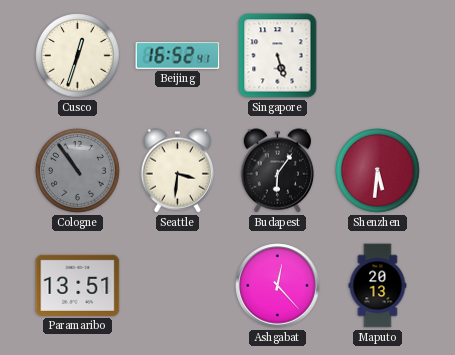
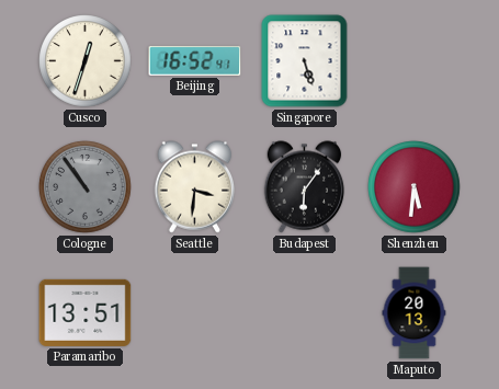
Ashgabat: 12:23 -> none
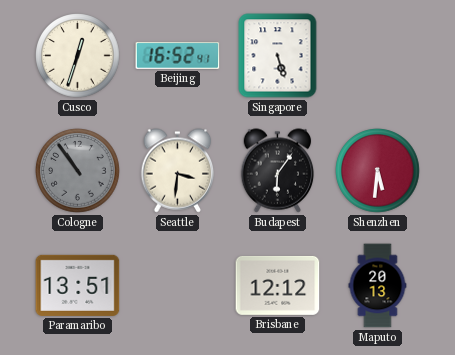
Brisbane: none -> 12:12
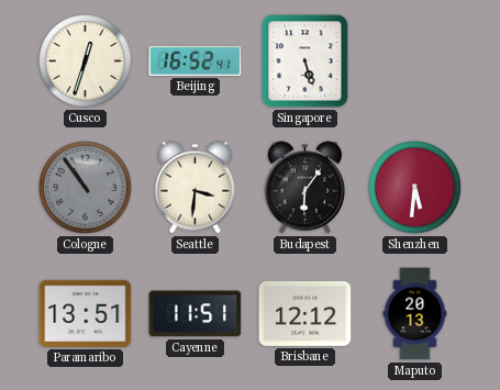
Cayenne: none -> 11:51
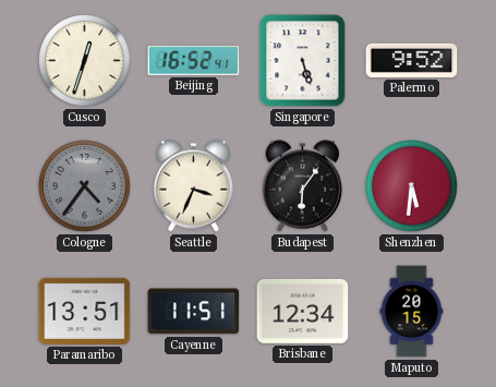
Palermo: none -> 9:52
Cologne: 10:54 -> 4:36
Seattle: 3:31 -> 3:34
Brisbane: 12:12 -> 12:34
Maputo: 20:13 -> 20:15
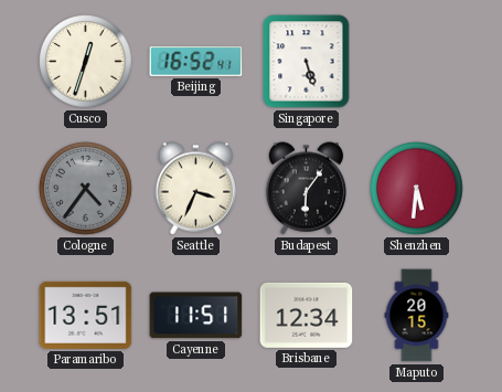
Palermo: 9:52 -> none
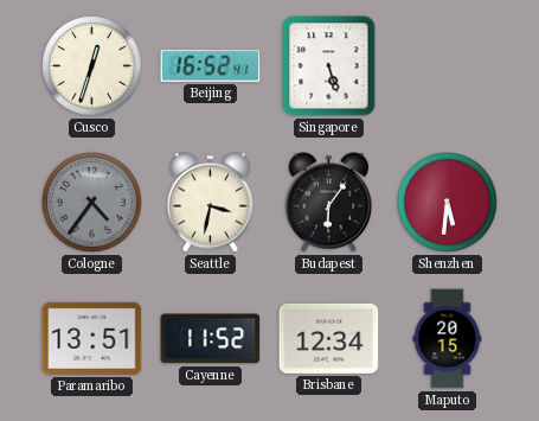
Seattle: 3:34 -> 3:32
Cayenne: 11:51 -> 11:52
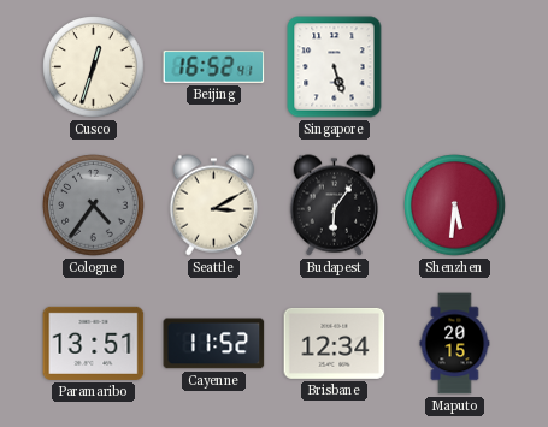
Seattle: 3:32 -> 3:10
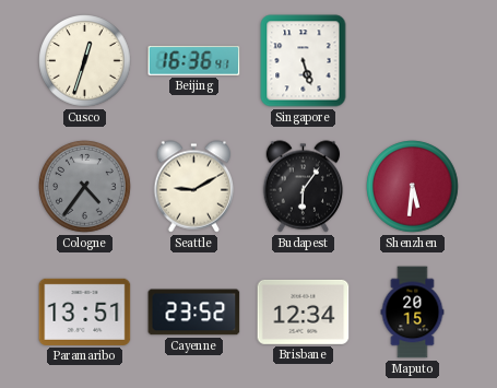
Beijing: 16:52 -> 16:36
Seattle: 3:10 -> 9:10
Cayenne: 11:52 -> 23:52
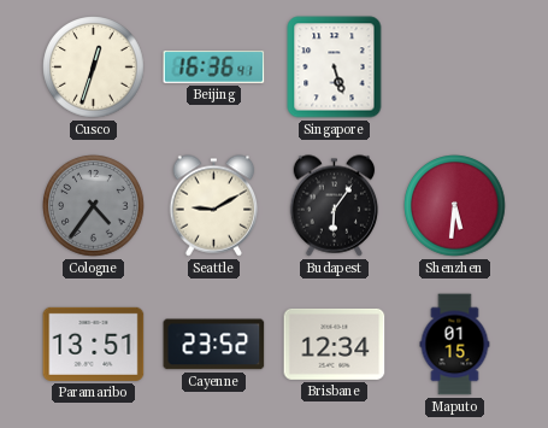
Maputo: 20:15 -> 01:15
